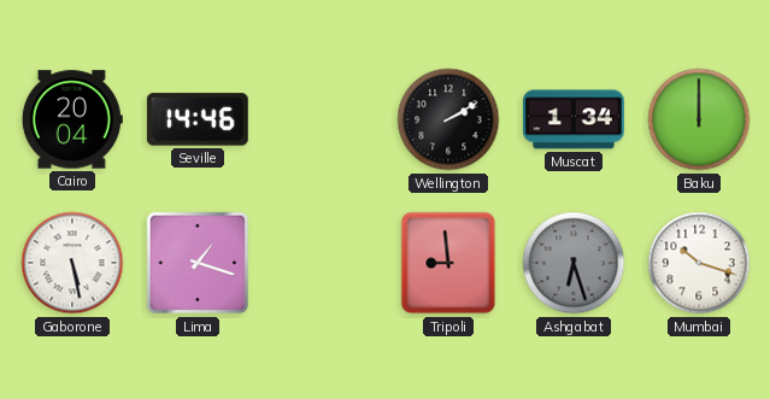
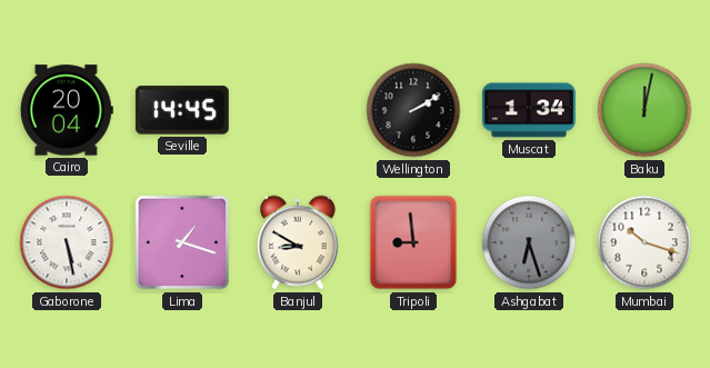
Seville: 14:46 -> 14:45
Baku: 12:00 -> 12:02
Banjul: none -> 8:50
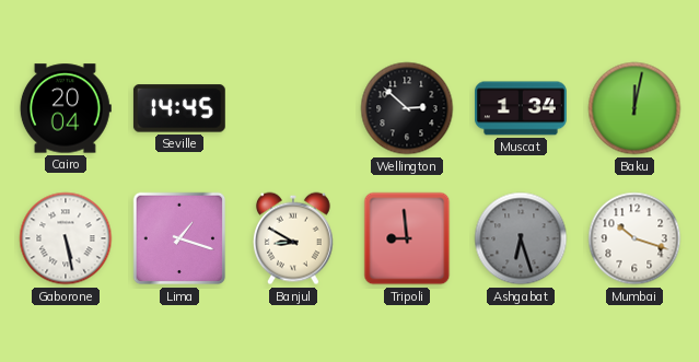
Wellington: 2:10 -> 2:52
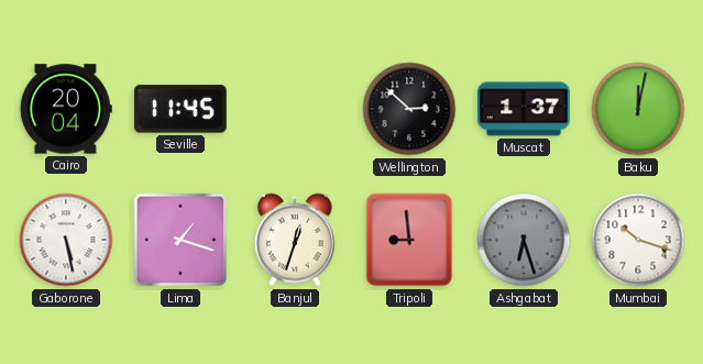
Seville: 14:45 -> 11:45
Muscat: 1:34 -> 1:37
Banjul: 8:50 -> 12:33
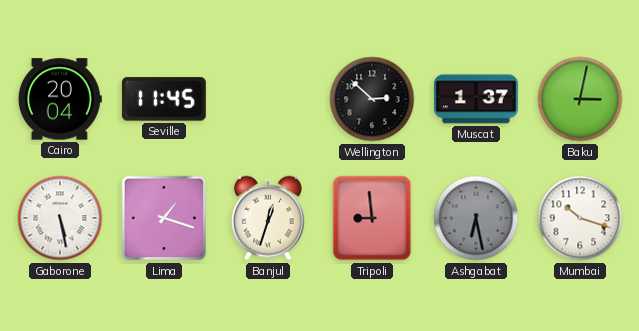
Baku: 12:02 -> 3:02
Ashgabat: 6:27 -> 6:28
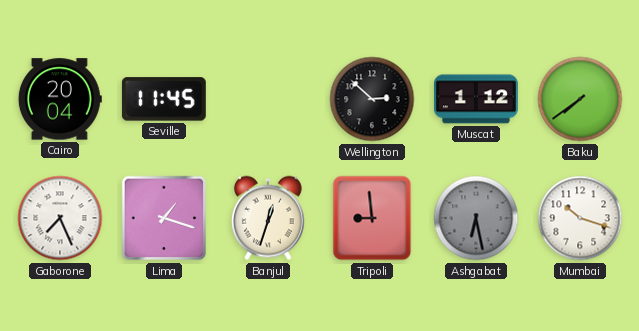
Muscat: 1:37 -> 1:12
Baku: 3:02 -> 7:39
Gaborone: 5:28 -> 7:26
